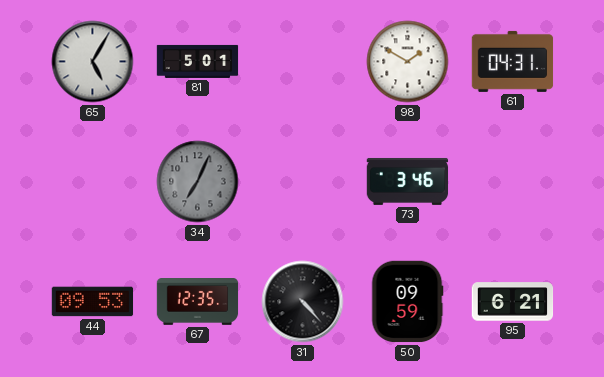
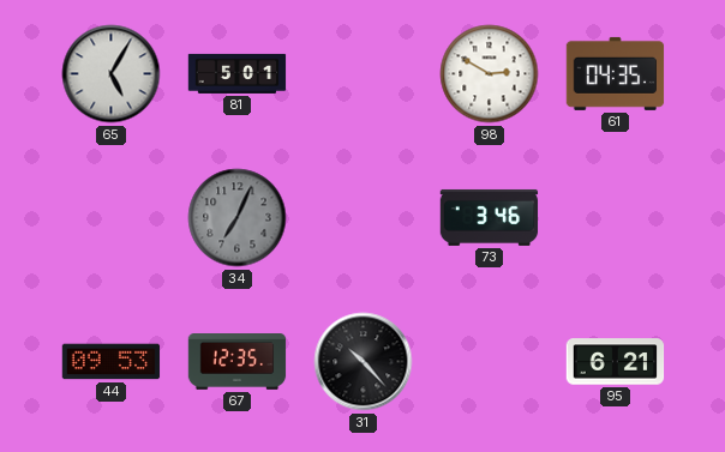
98: 1:50 -> 2:50
61: 04:31 -> 04:35
31: 4:23 -> 10:23
50: 09:59 -> none
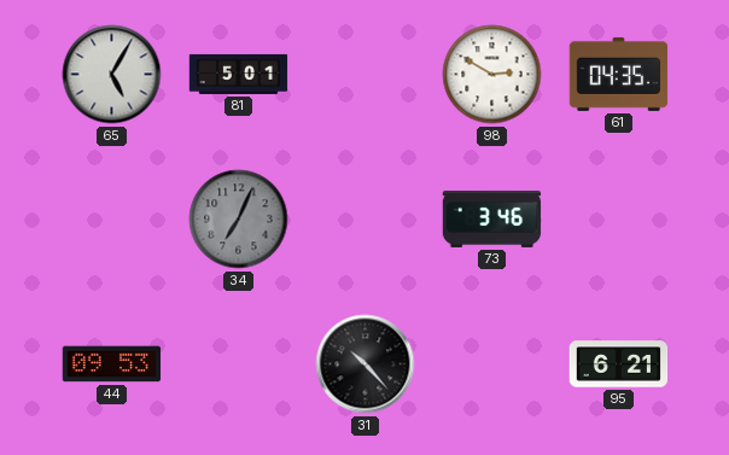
67: 12:35 -> none
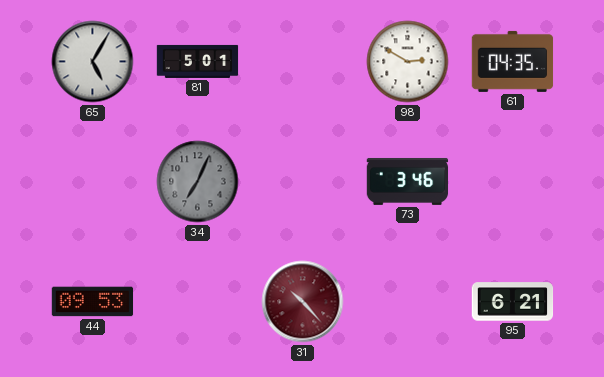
31 dial: black -> burgundy
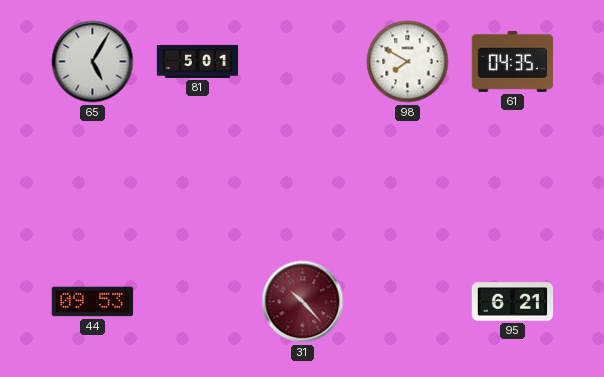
98: 2:50 -> 7:50
34: 7:04 -> none
73: 3:46 -> none
